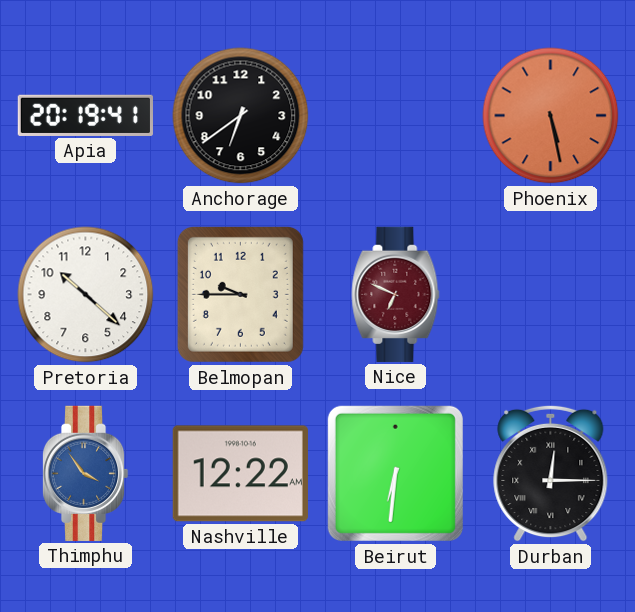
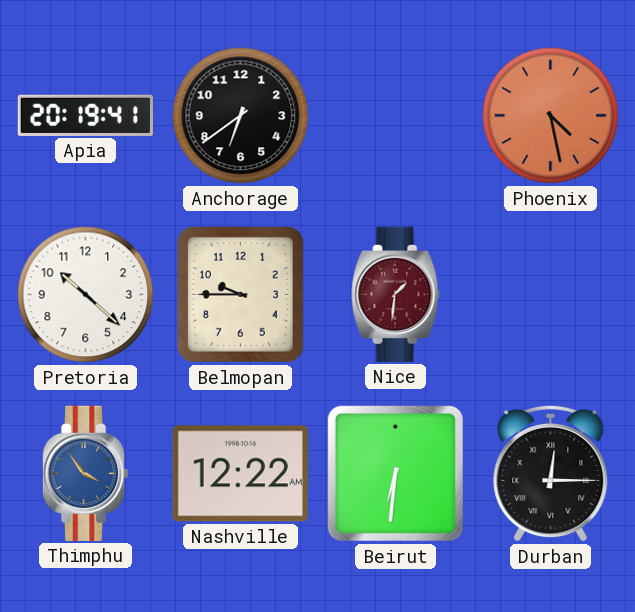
Phoenix: 5:28 -> 4:28
Nice: 6:49 -> 1:31
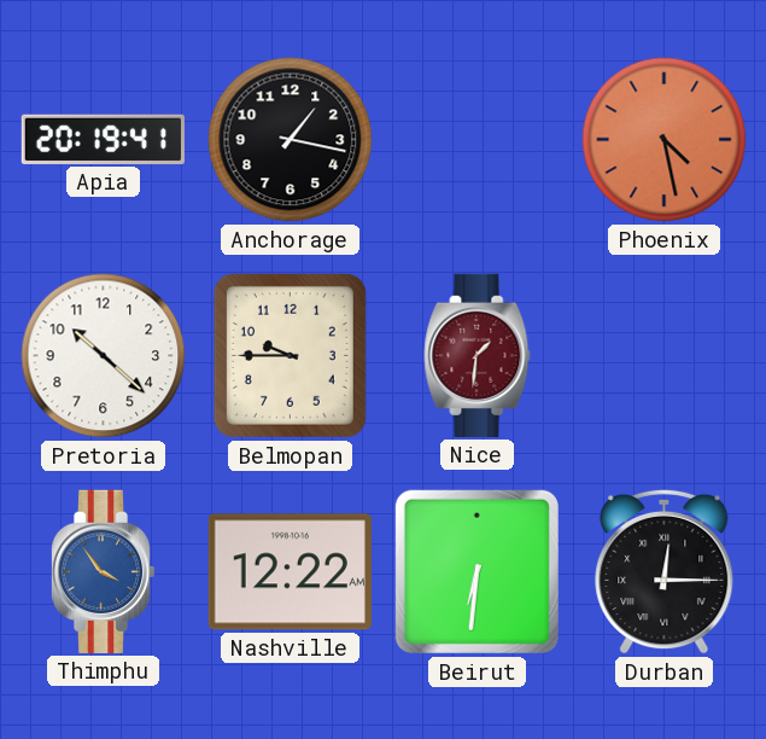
Anchorage: 6:39 -> 1:17
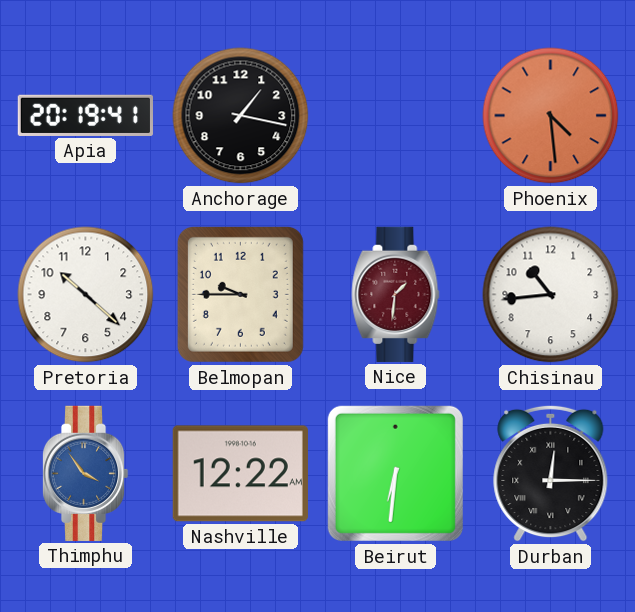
Phoenix: 4:28 -> 4:29
Chisinau: none -> 10:44
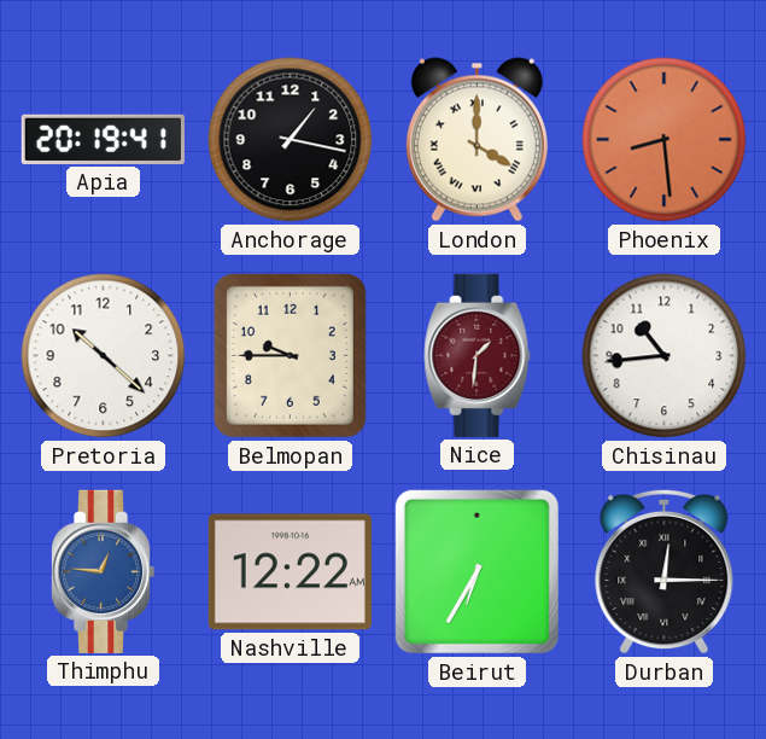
London: none -> 4:00
Phoenix: 4:29 -> 8:29
Thimphu: 3:54 -> 12:46
Beirut: 6:31 -> 6:35
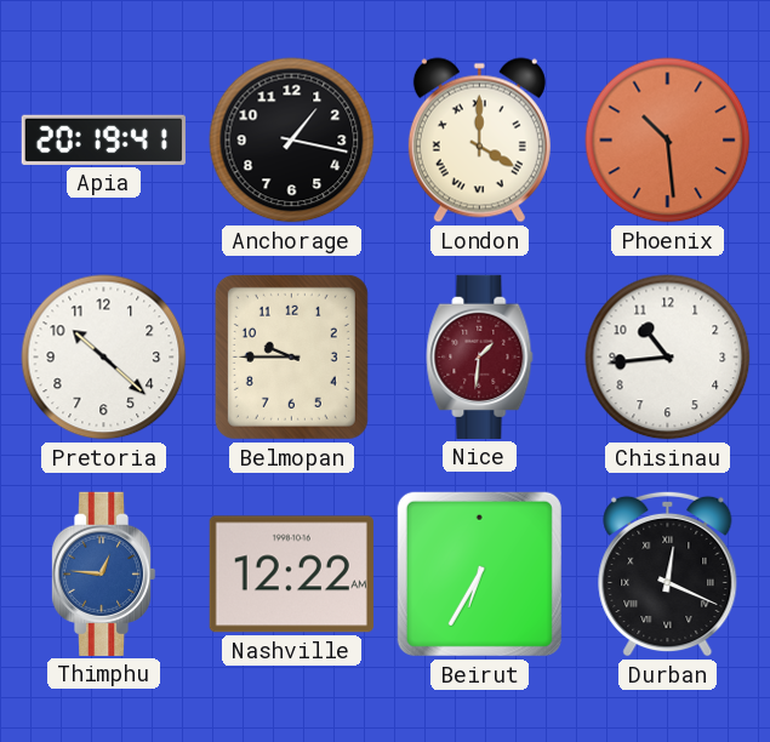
Phoenix: 8:29 -> 10:29
Durban: 12:15 -> 12:19
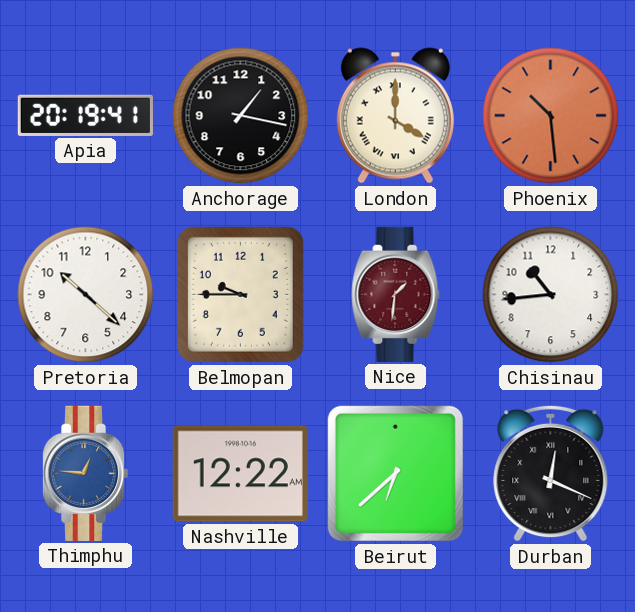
Beirut: 6:35 -> 6:38
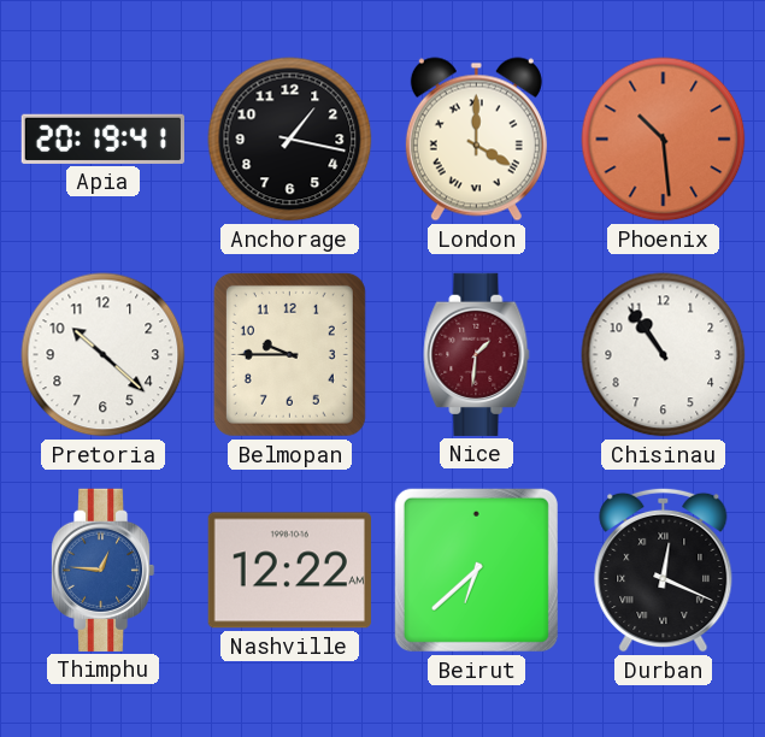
Chisinau: 10:44 -> 10:54
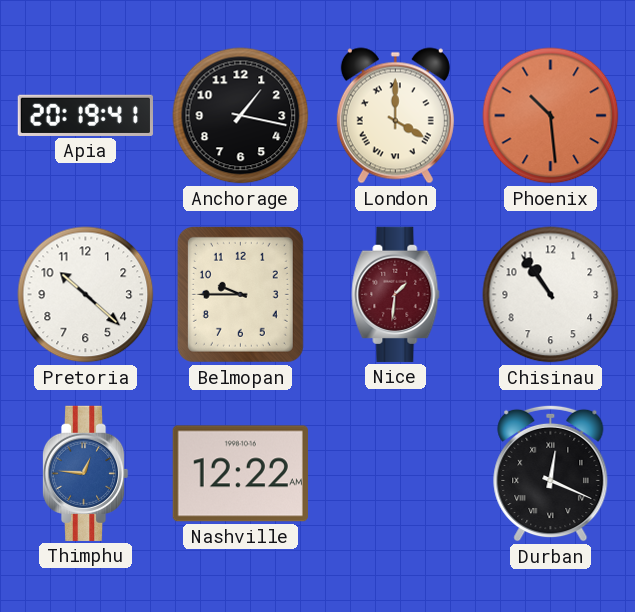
Beirut: 6:38 -> none
